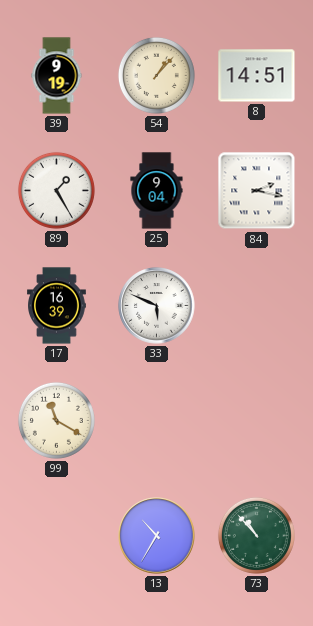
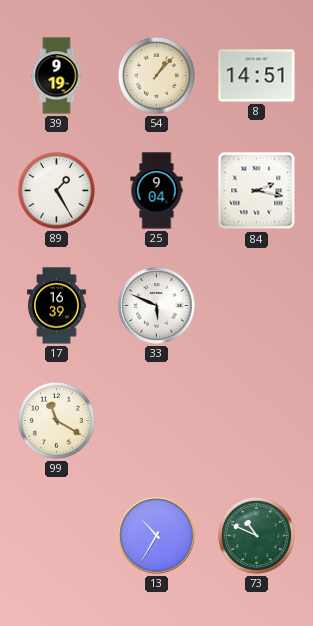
73: 10:53 -> 10:49
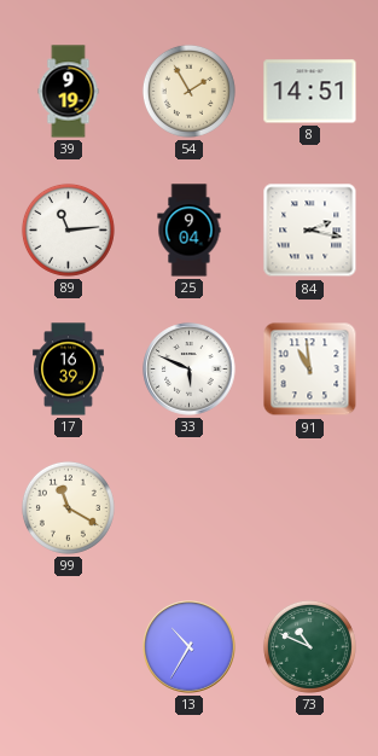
54: 1:07 -> 1:55
89: 1:25 -> 11:14
91: none -> 10:59
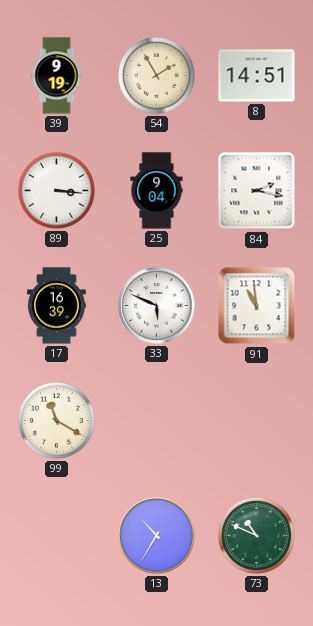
89: 11:14 -> 3:16
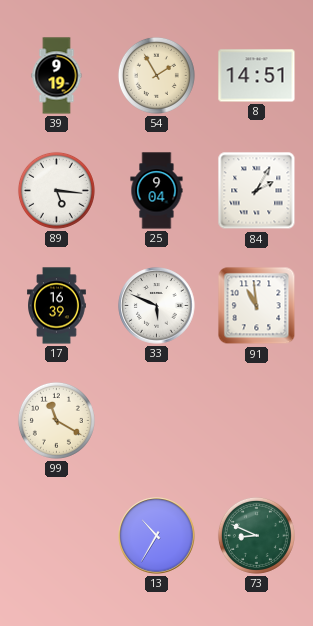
89: 3:16 -> 5:16
84: 2:17 -> 2:05
73: 10:49 -> 8:49
